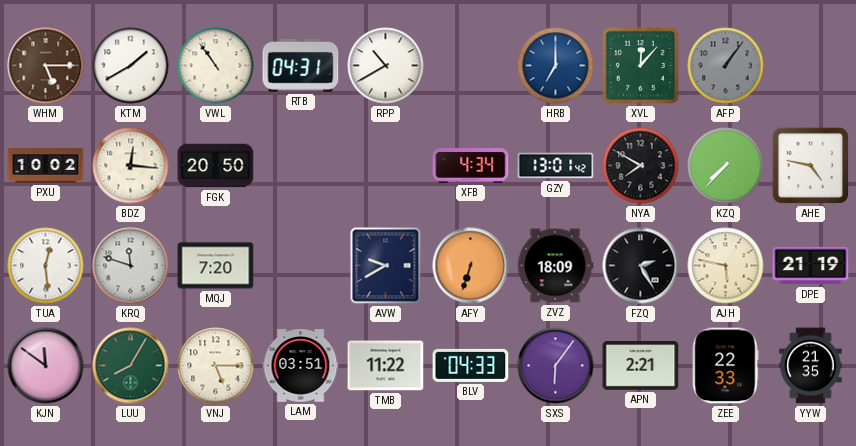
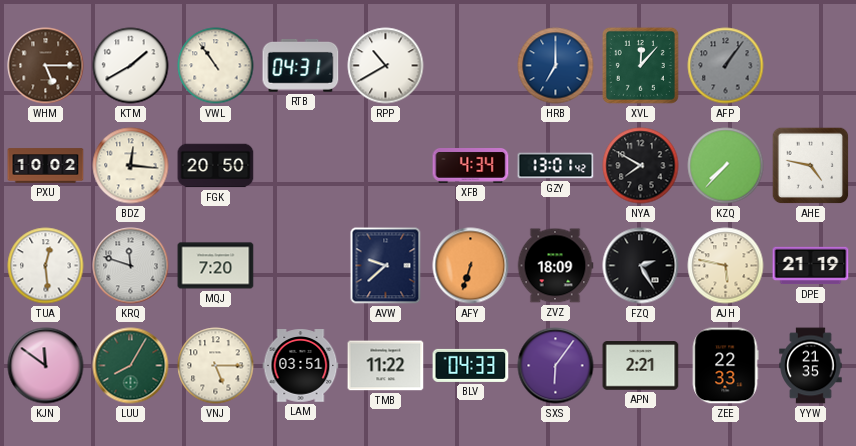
AVW: 9:40 -> 9:38
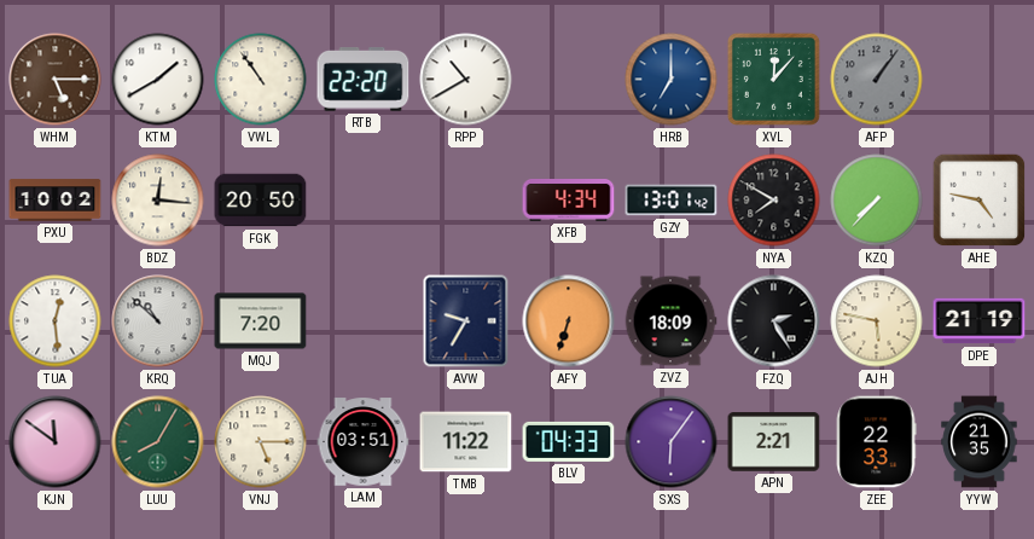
RTB: 04:31 -> 22:20
KRQ: 11:48 -> 10:52
AVW: 9:38 -> 9:35
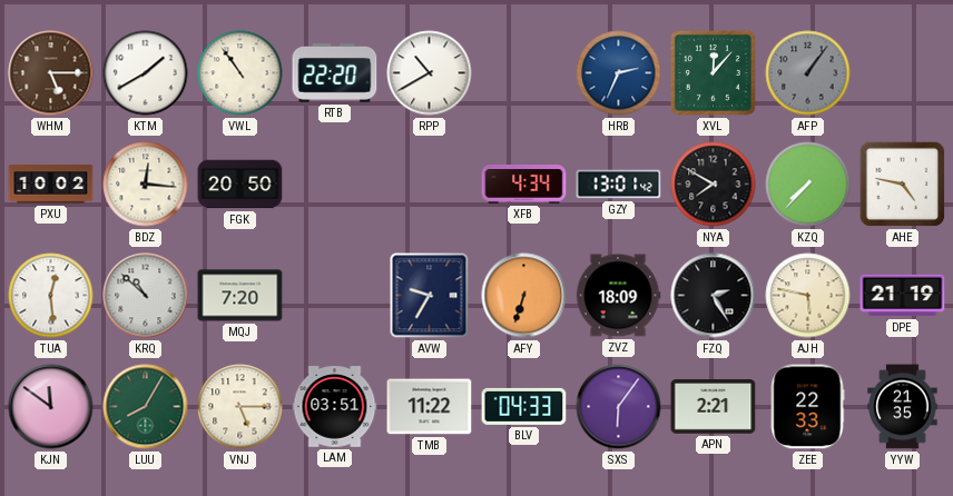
HRB: 7:00 -> 2:34
